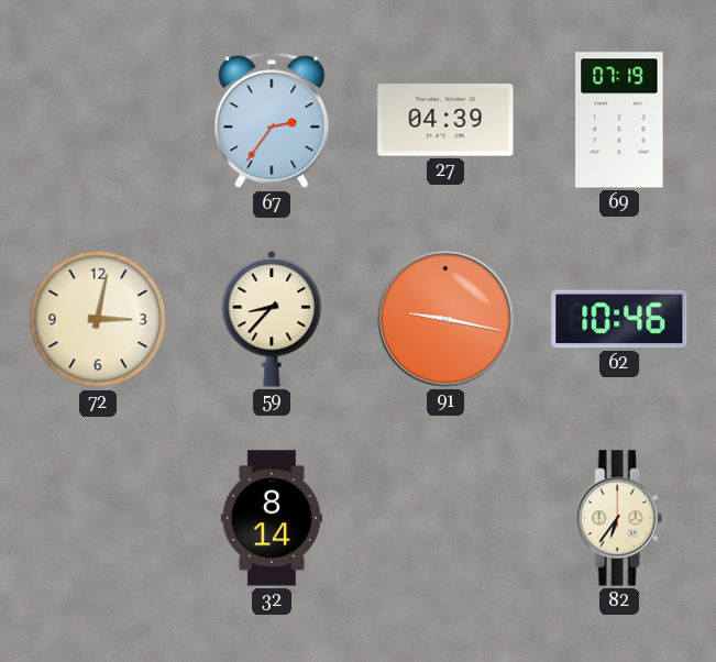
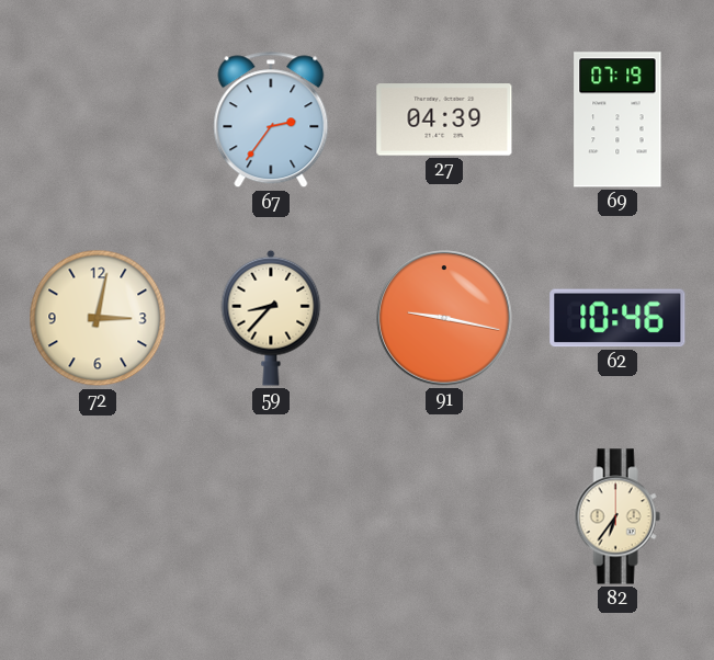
32: 8:14 -> none
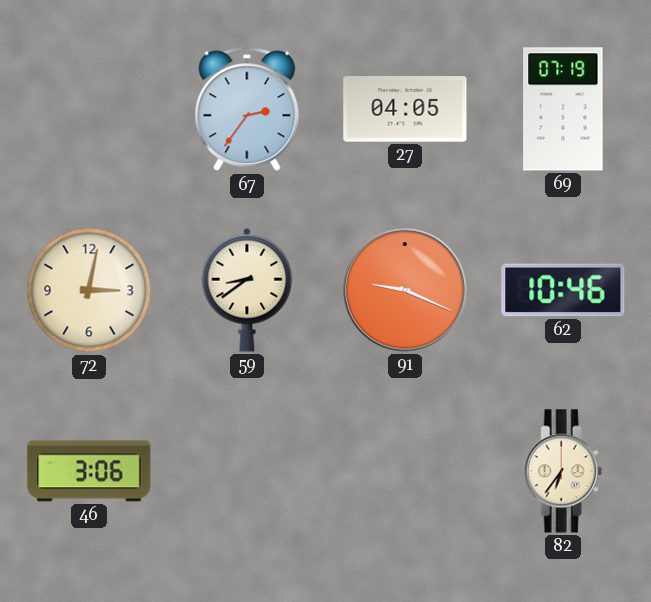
27: 04:39 -> 04:05
59: 8:37 -> 8:39
91: 9:17 -> 9:19
46: none -> 3:06
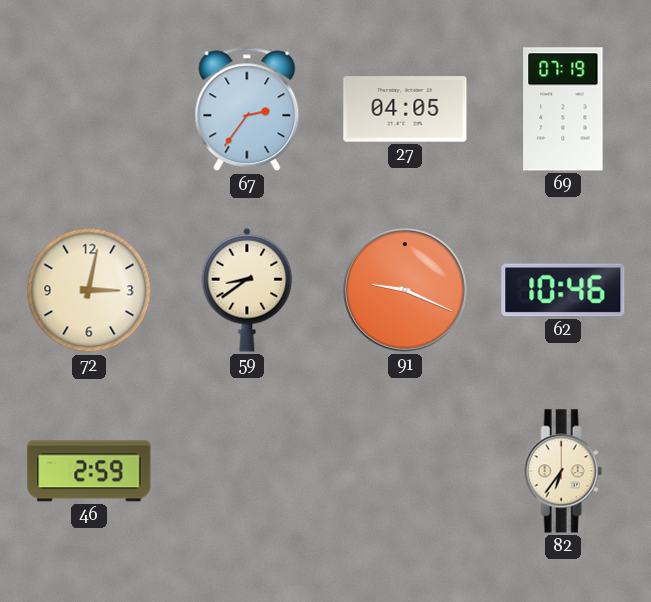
46: 3:06 -> 2:59
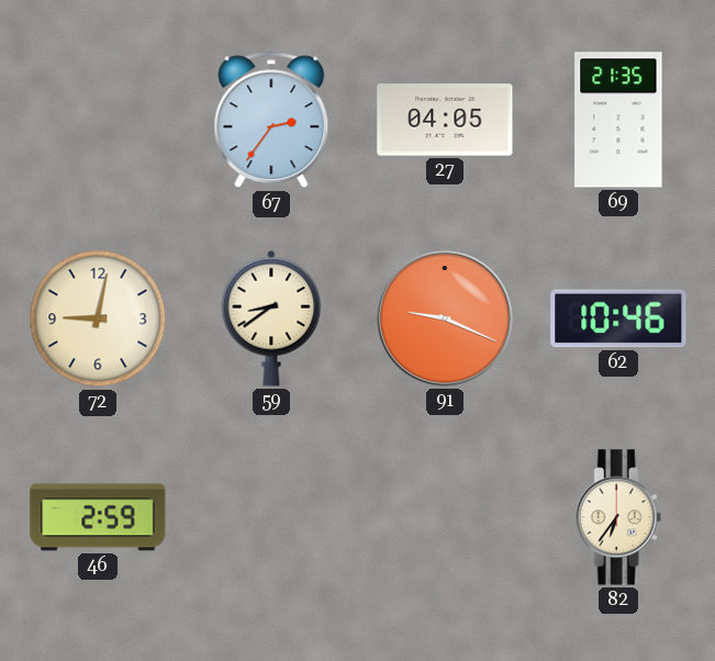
69: 07:19 -> 21:35
72: 3:02 -> 9:02
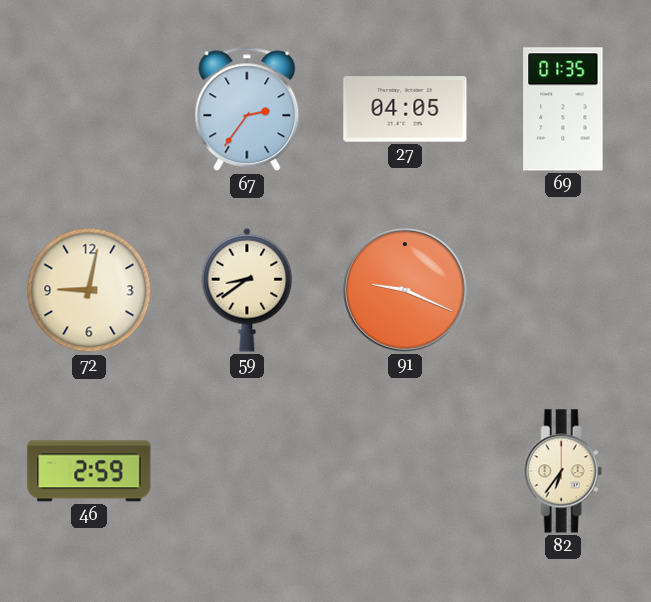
69: 21:35 -> 01:35
62: 10:46 -> none
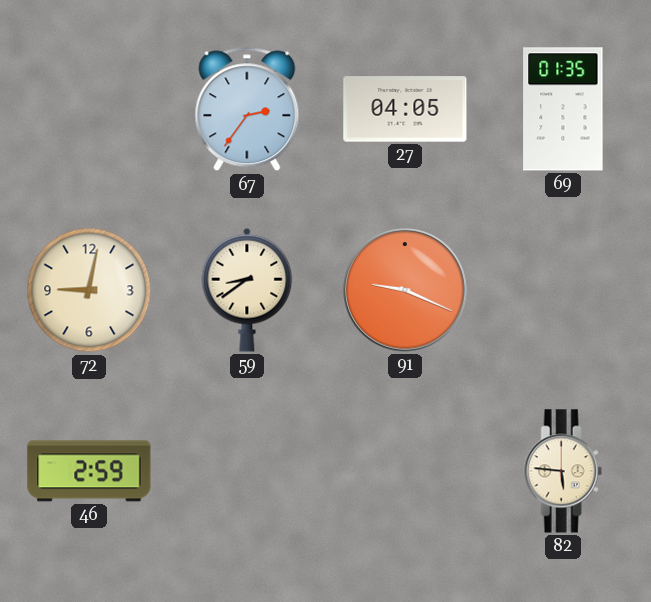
82: 6:36 -> 5:46
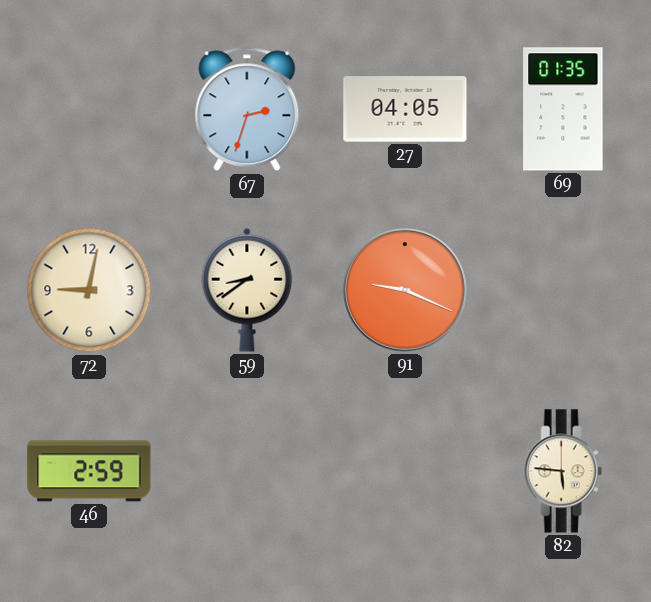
67: 2:36 -> 2:33
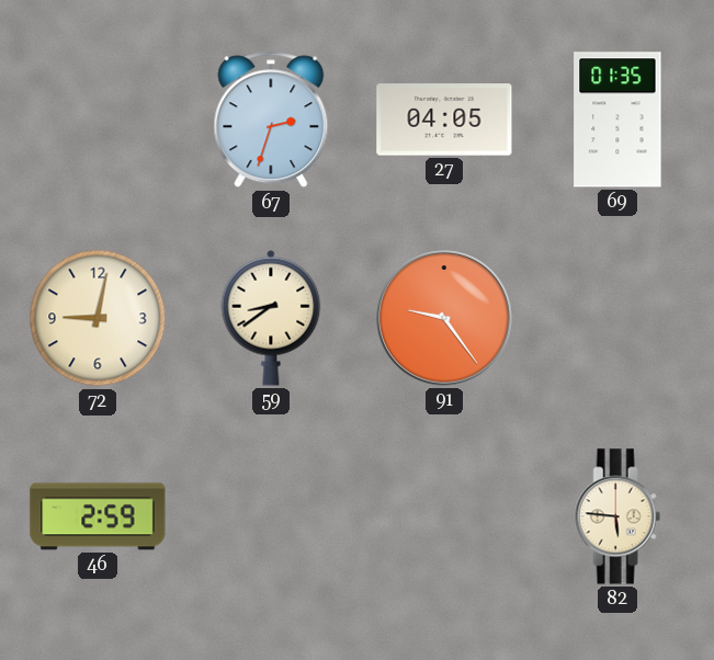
91: 9:19 -> 9:24
